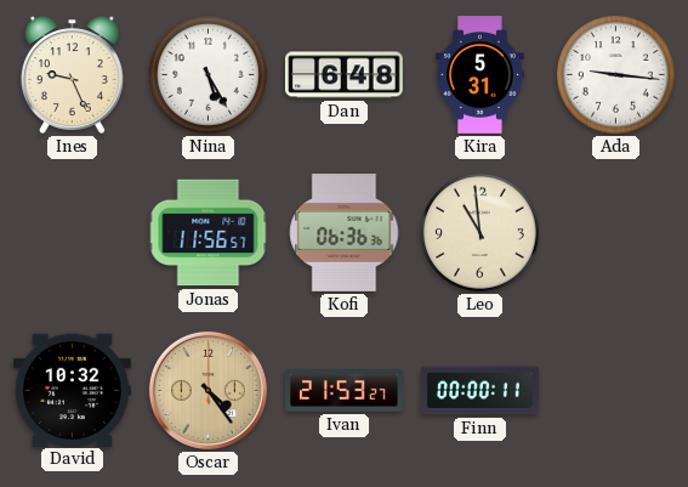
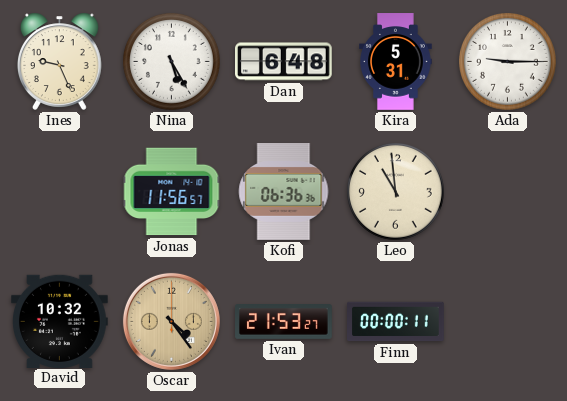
Ada: 9:16 -> 9:15
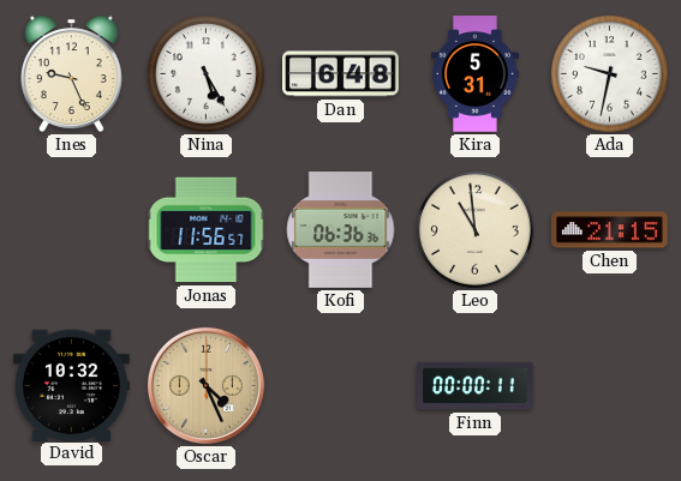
Ada: 9:15 -> 9:32
Chen: none -> 21:15
Oscar: 4:24 -> 4:26
Ivan: 21:53 -> none
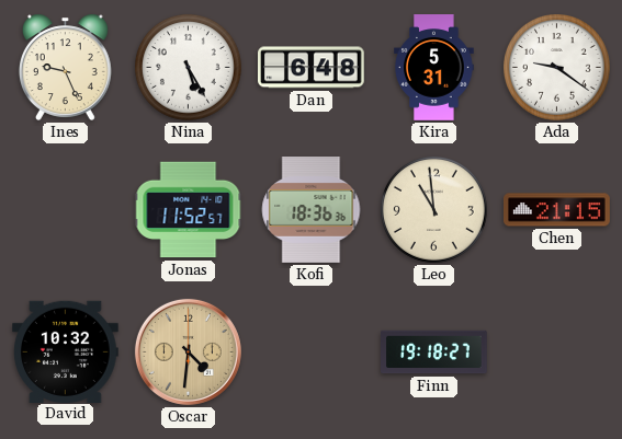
Ada: 9:32 -> 9:21
Jonas: 11:56 -> 11:52
Kofi: 06:36 -> 18:36
Oscar: 4:26 -> 4:31
Finn: 00:00 -> 19:18
